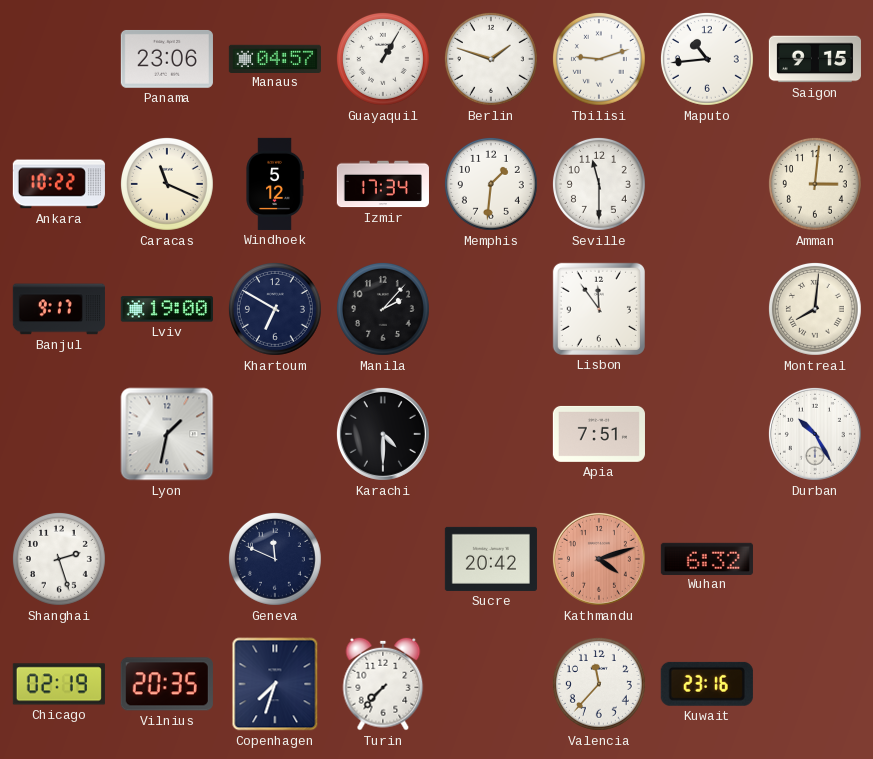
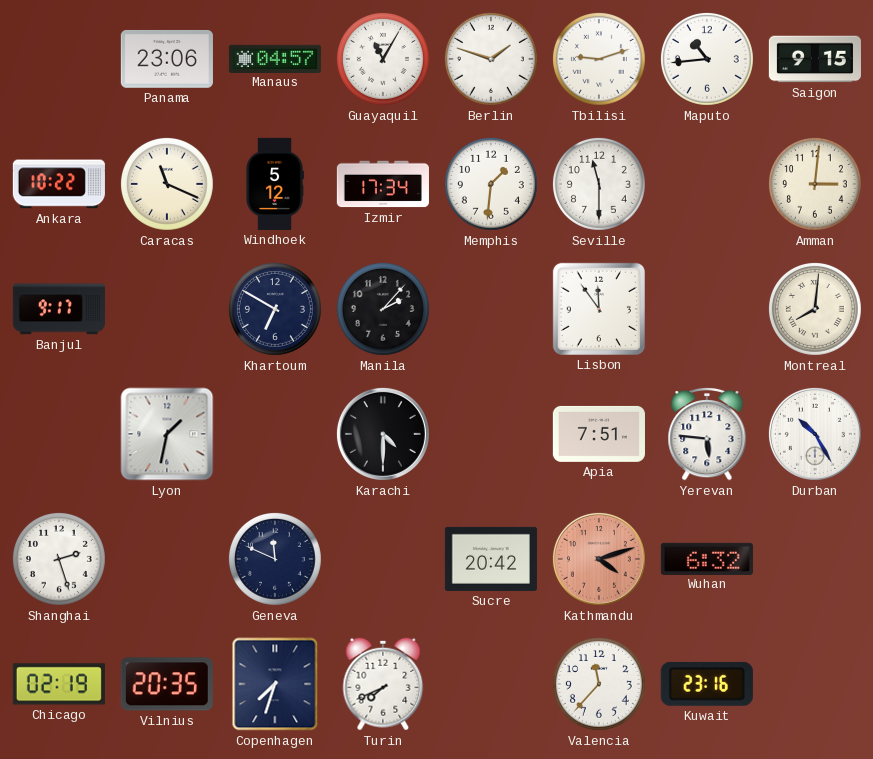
Guayaquil: 1:05 -> 11:05
Lviv: 19:00 -> none
Yerevan: none -> 5:46
Turin: 7:37 -> 7:41
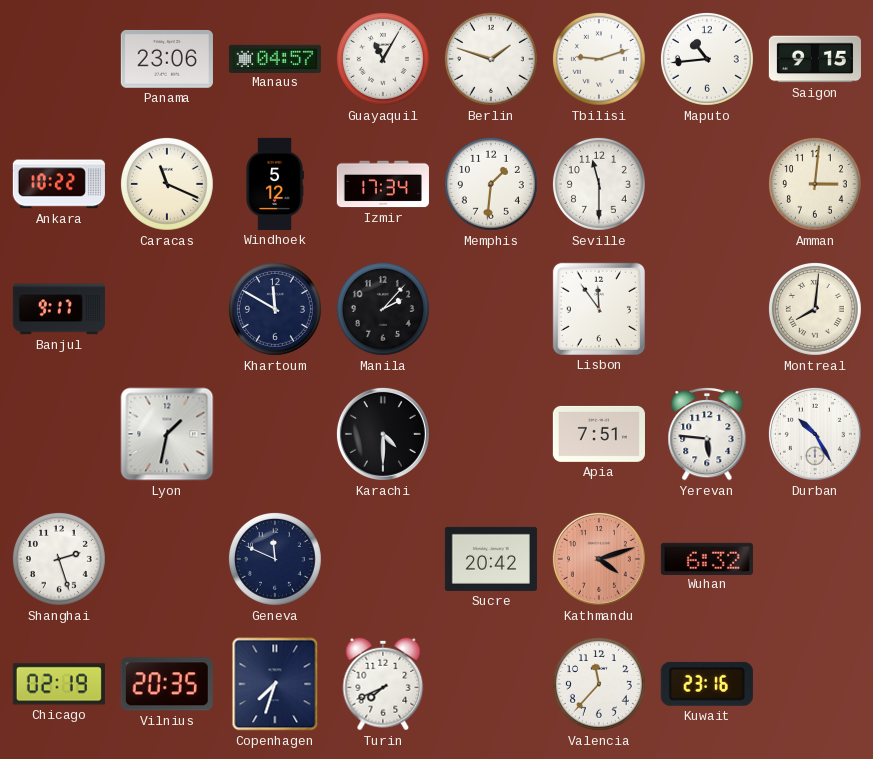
Khartoum: 6:50 -> 11:50
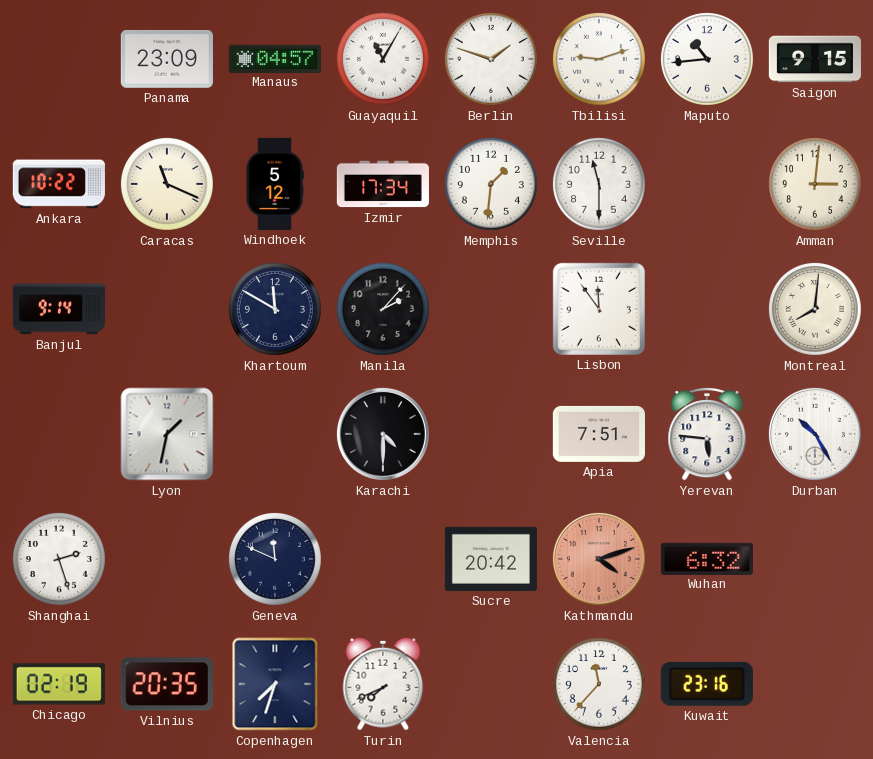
Panama: 23:06 -> 23:09
Banjul: 9:17 -> 9:14
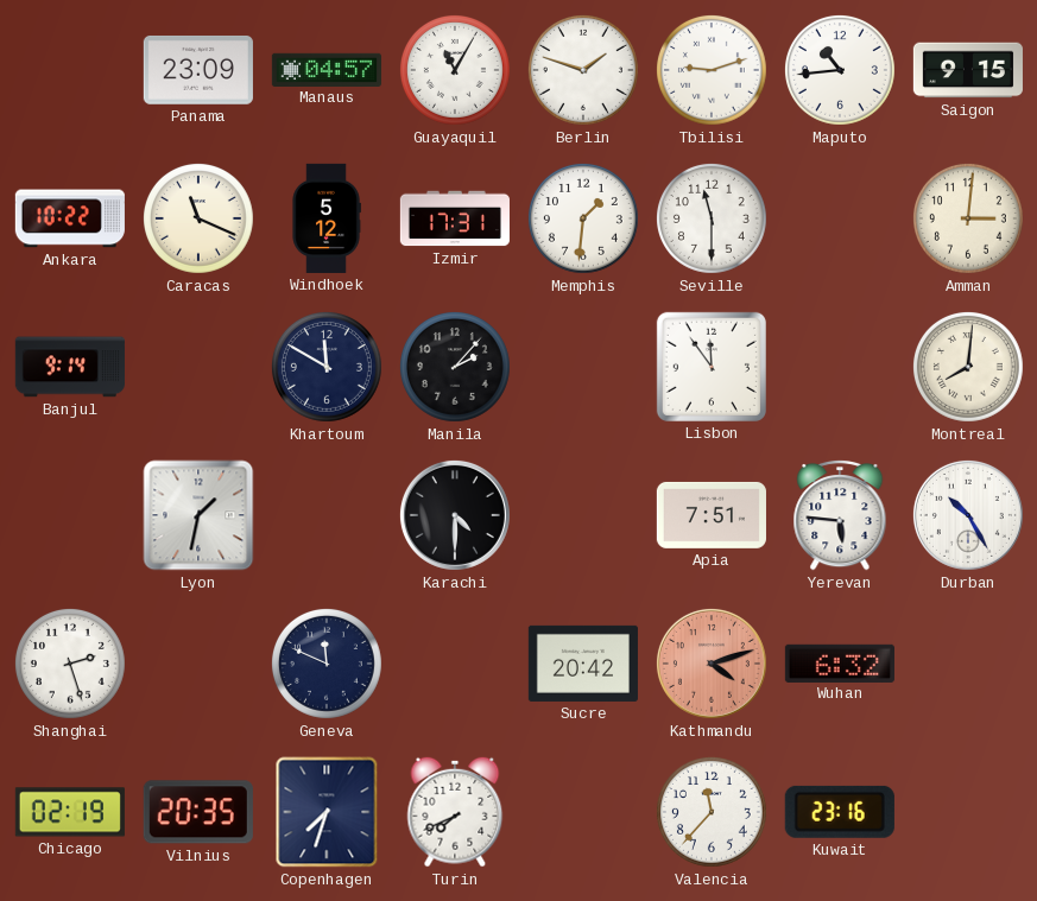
Izmir: 17:34 -> 17:31
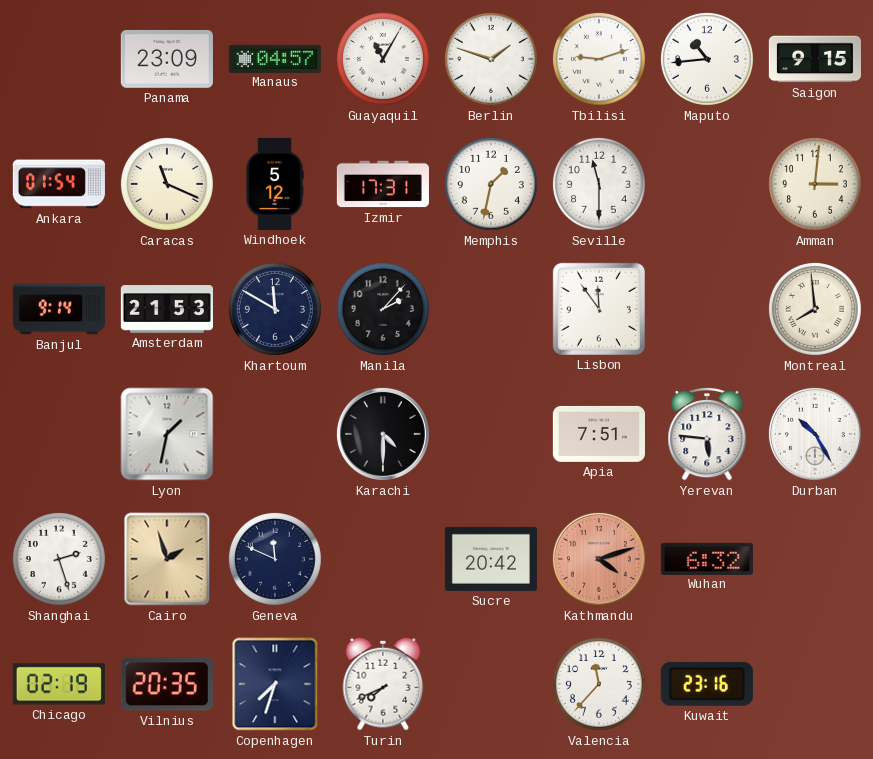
Ankara: 10:22 -> 01:54
Memphis: 1:31 -> 1:32
Amsterdam: none -> 21:53
Montreal: 8:01 -> 7:59
Cairo: none -> 1:57
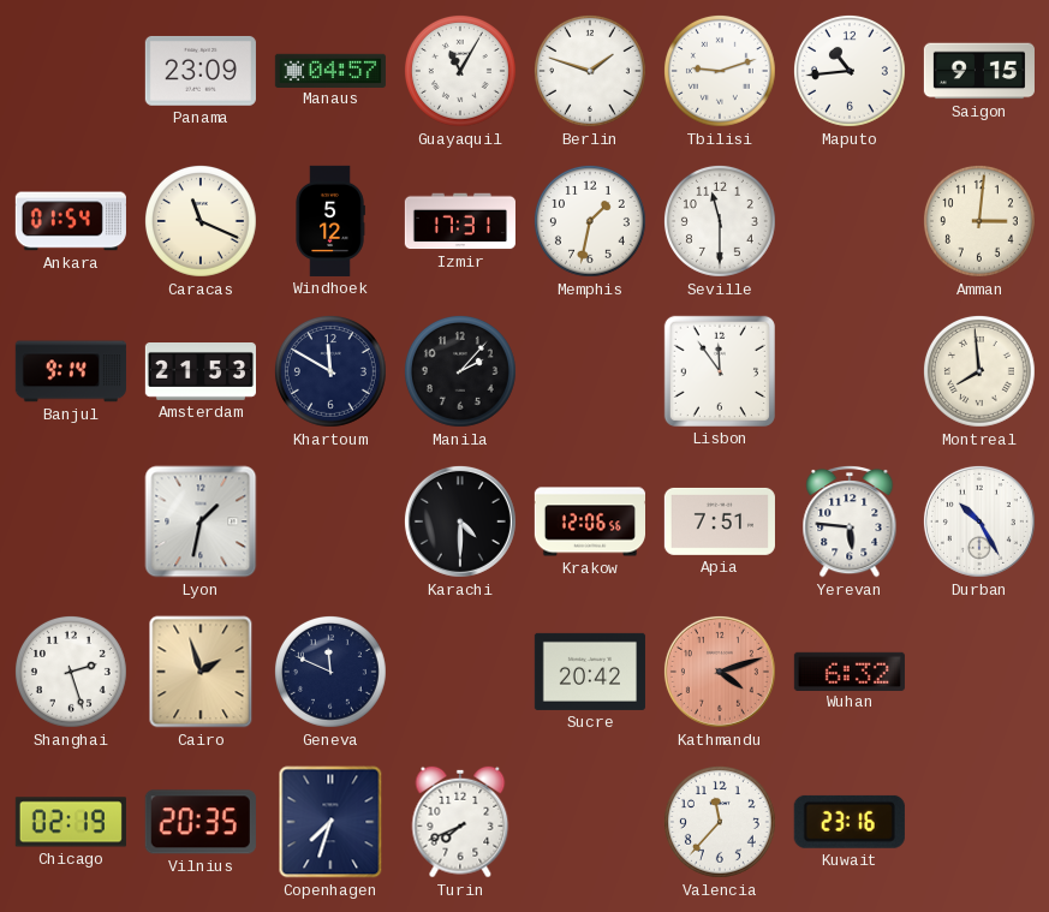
Krakow: none -> 12:06
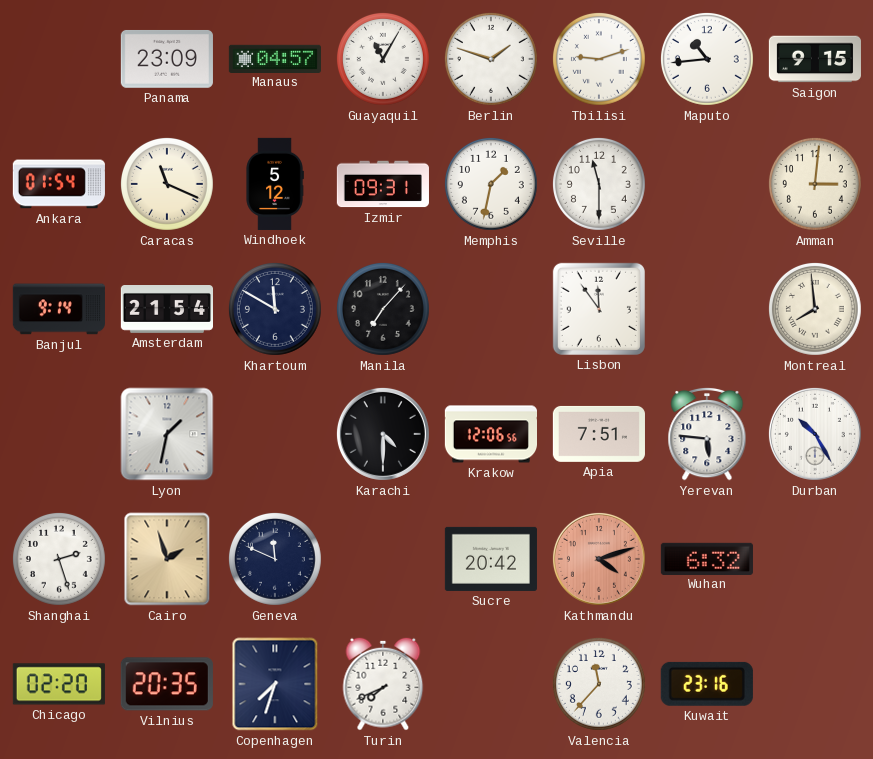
Izmir: 17:31 -> 09:31
Amsterdam: 21:53 -> 21:54
Manila: 2:07 -> 7:07
Chicago: 02:19 -> 02:20
